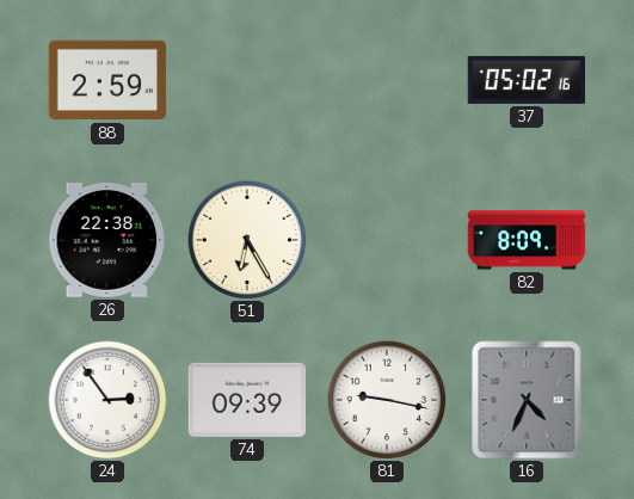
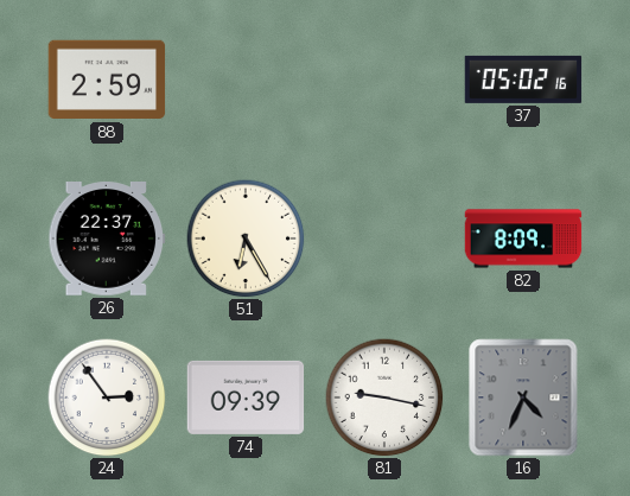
26: 22:38 -> 22:37
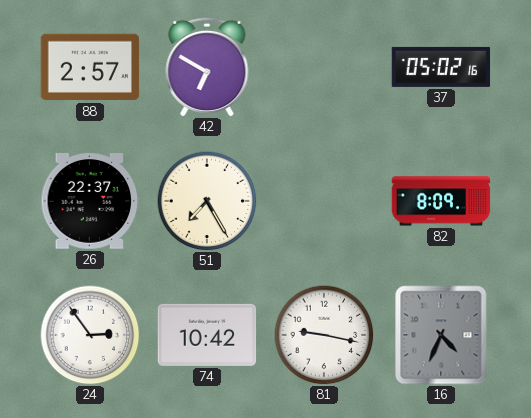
88: 2:59 -> 2:57
42: none -> 6:50
51: 6:25 -> 7:25
74: 09:39 -> 10:42
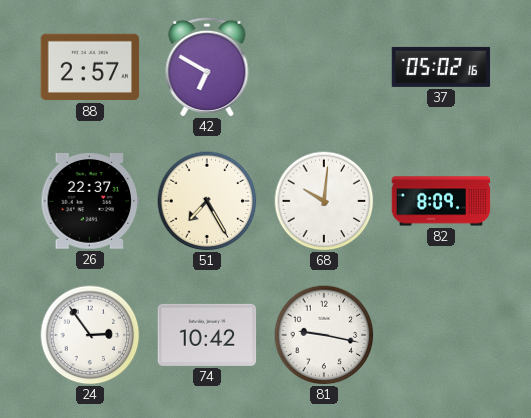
68: none -> 10:01
16: 4:34 -> none
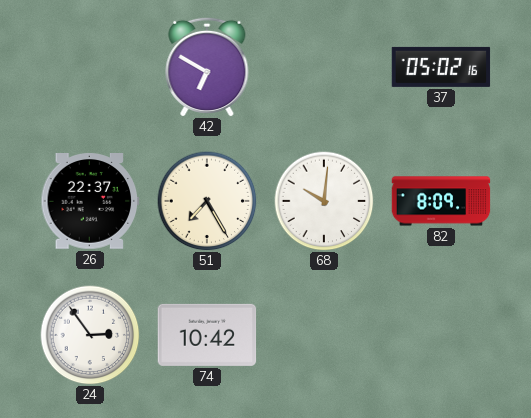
88: 2:57 -> none
81: 9:17 -> none
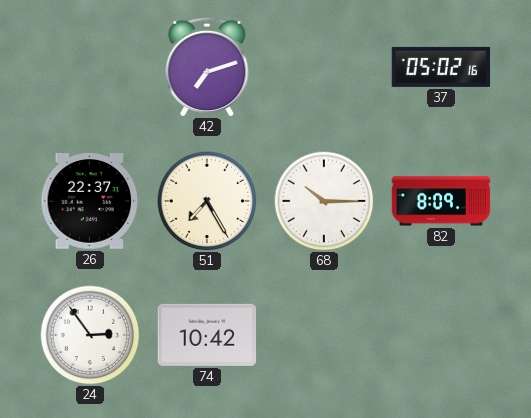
42: 6:50 -> 7:12
68: 10:01 -> 10:15
